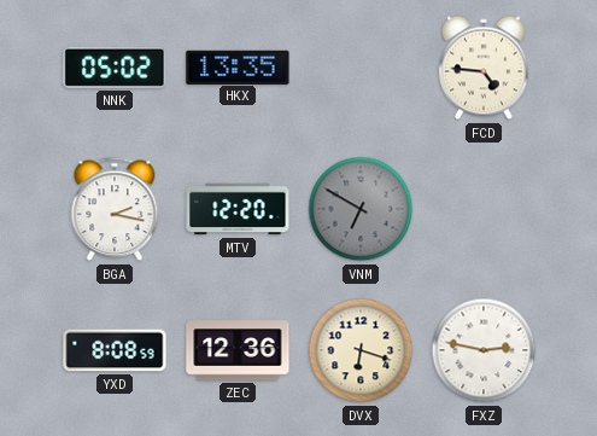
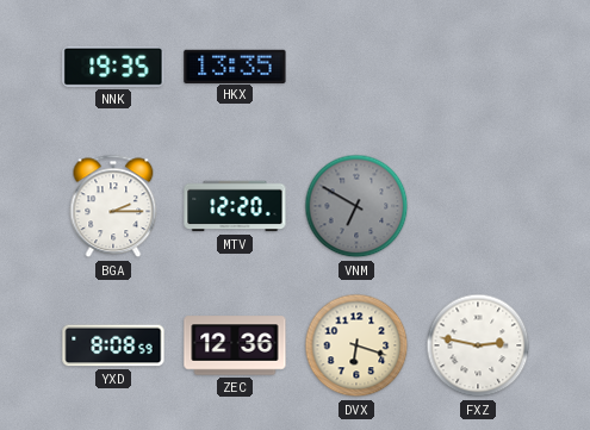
NNK: 05:02 -> 19:35
FCD: 4:46 -> none
BGA: 2:17 -> 2:15
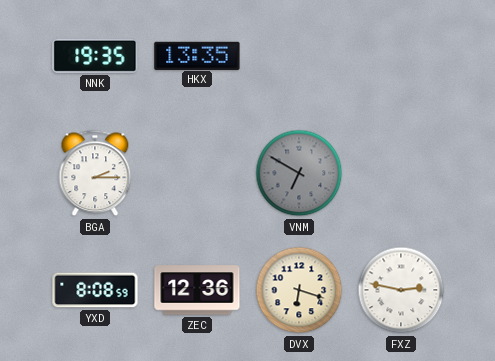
MTV: 12:20 -> none
